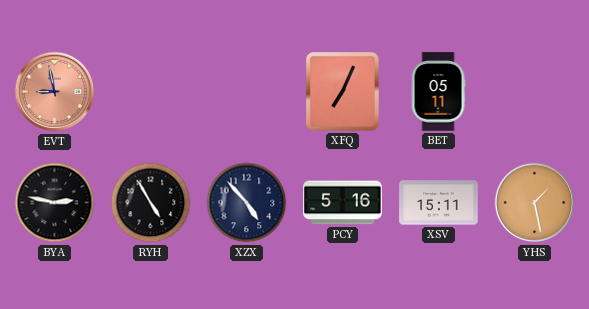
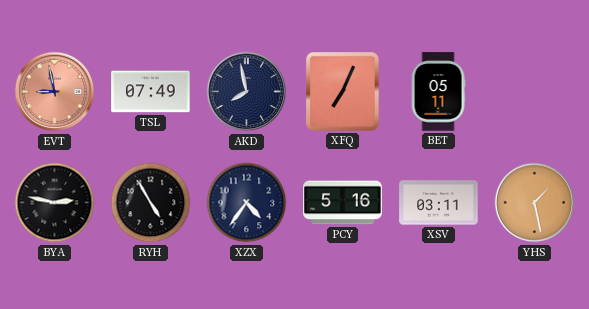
TSL: none -> 07:49
AKD: none -> 7:58
XZX: 4:53 -> 4:36
XSV: 15:11 -> 03:11
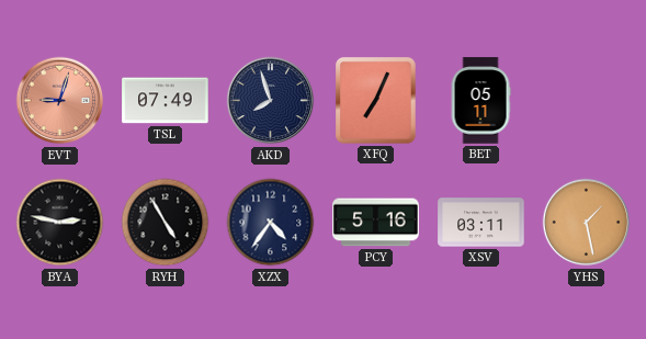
EVT: 8:58 -> 9:03
AKD: 7:58 -> 7:57
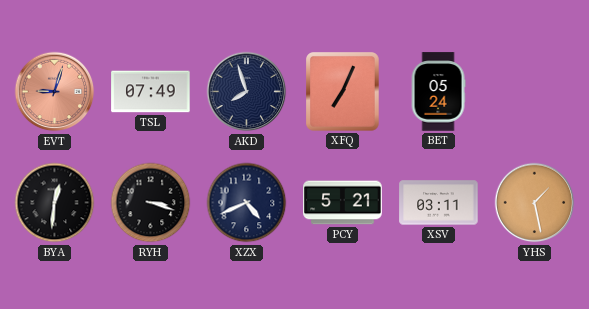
BET: 05:11 -> 05:24
BYA: 2:47 -> 12:31
RYH: 4:55 -> 3:18
XZX: 4:36 -> 4:41
PCY: 5:16 -> 5:21
